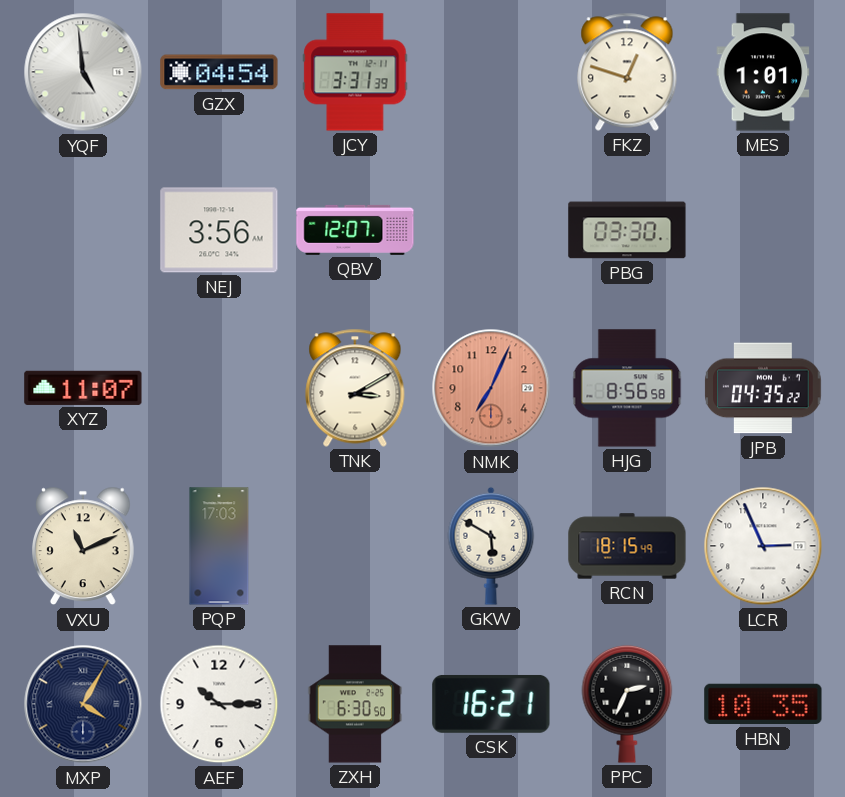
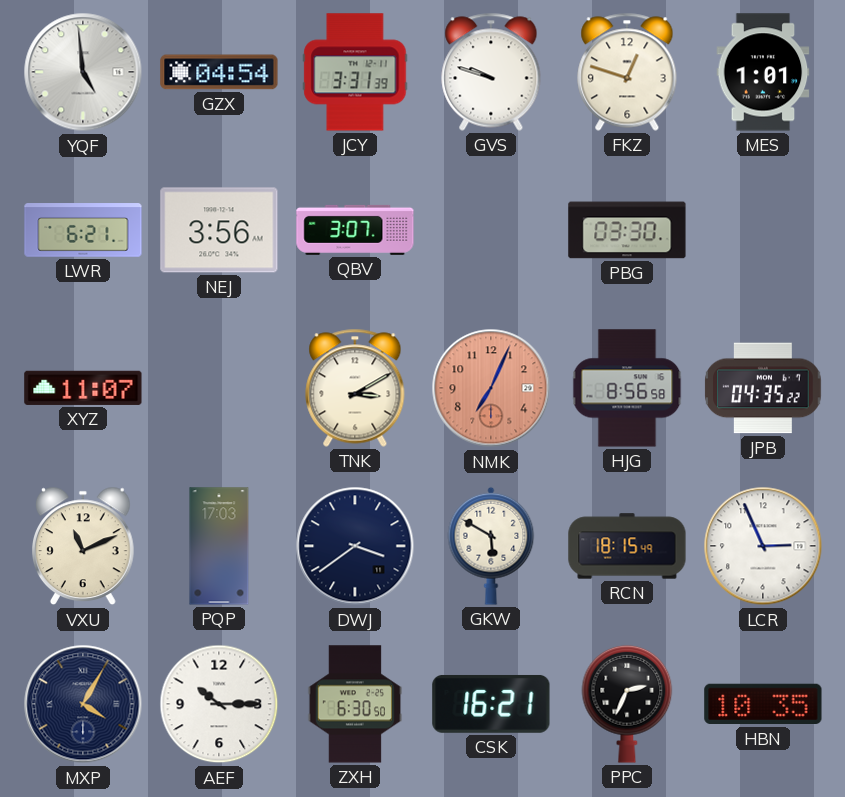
GVS: none -> 9:48
LWR: none -> 6:21
QBV: 12:07 -> 3:07
DWJ: none -> 3:39
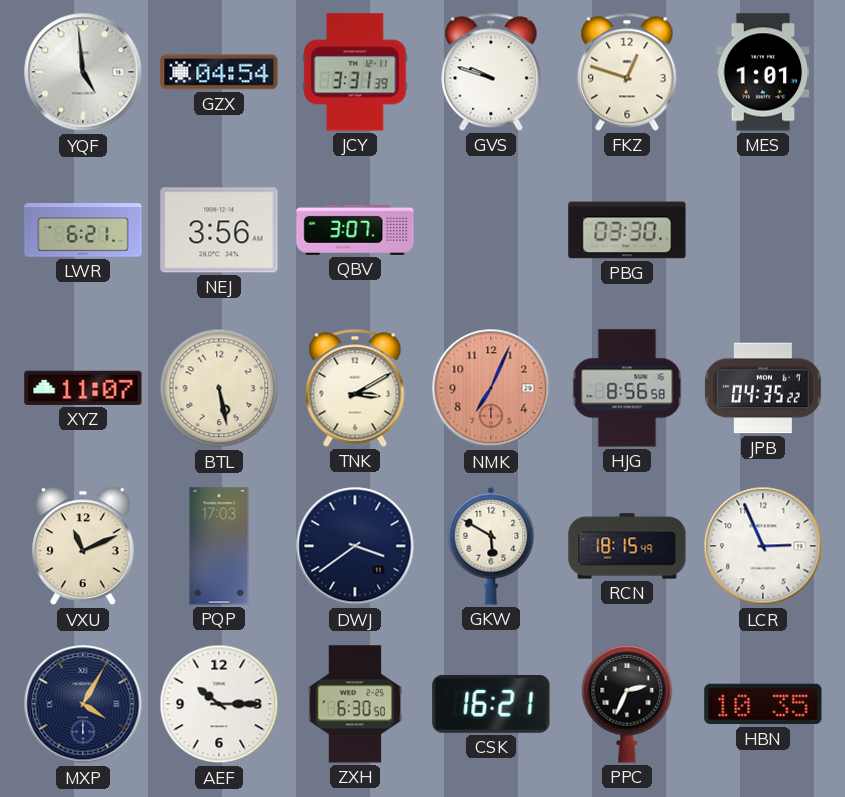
BTL: none -> 5:28
